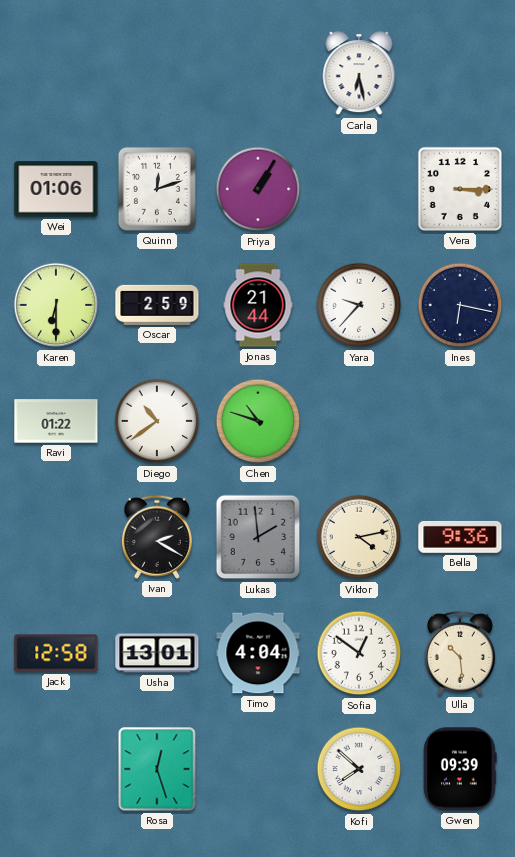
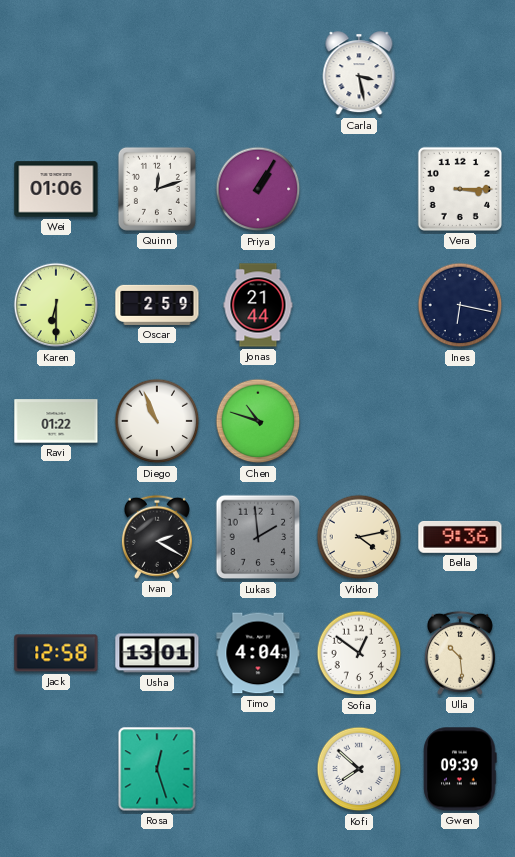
Carla: 6:28 -> 3:28
Yara: 9:37 -> none
Diego: 10:39 -> 10:56
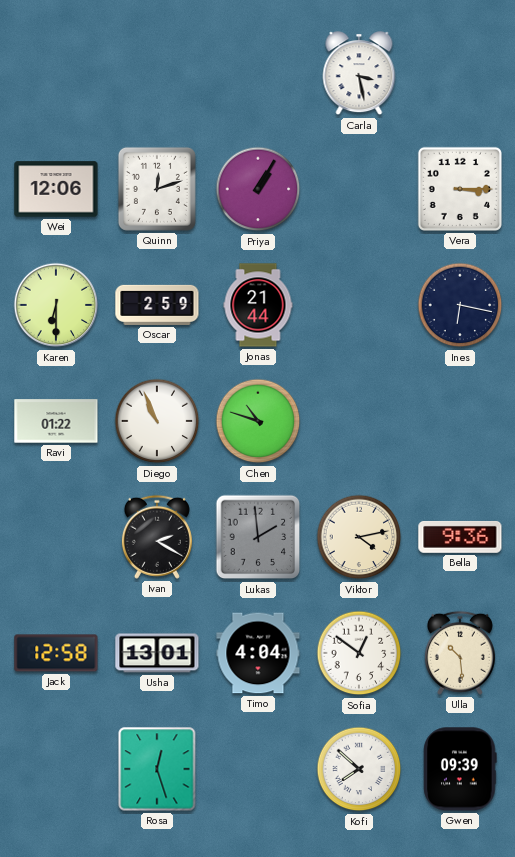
Wei: 01:06 -> 12:06
